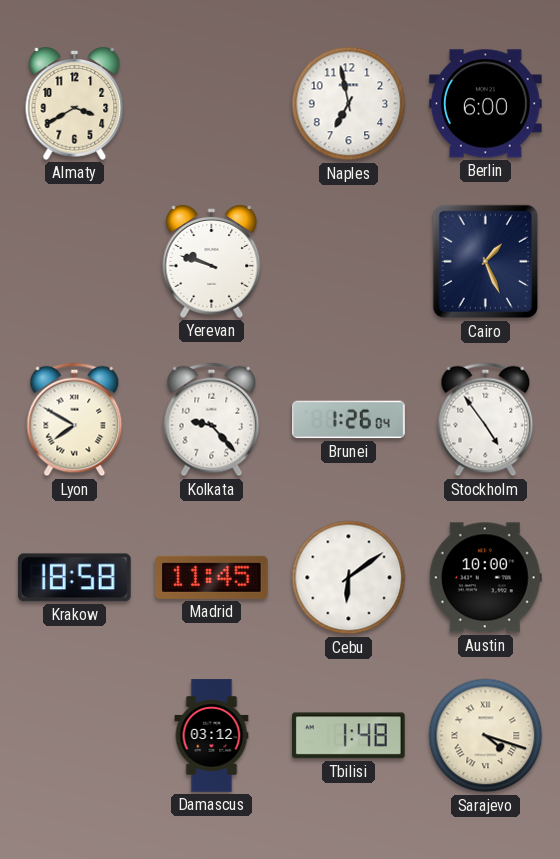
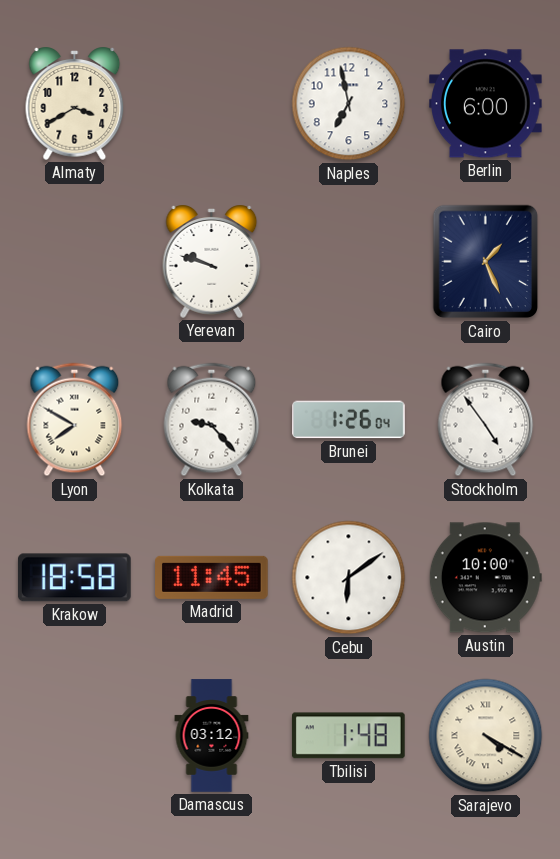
Sarajevo: 4:18 -> 4:20
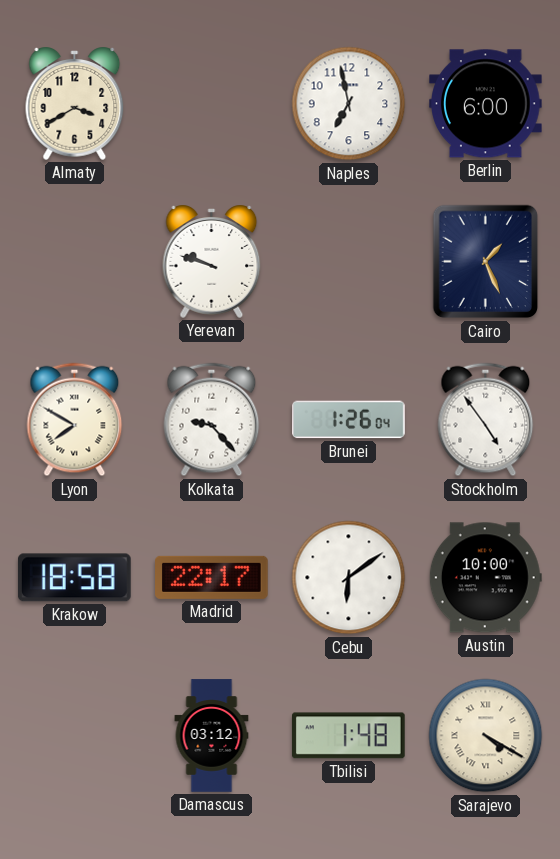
Madrid: 11:45 -> 22:17
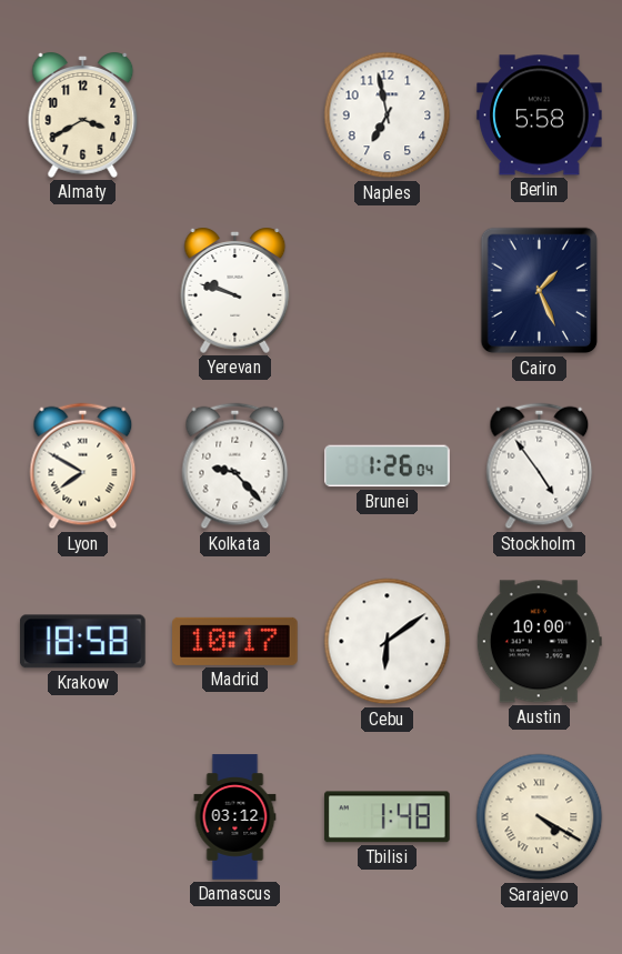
Berlin: 6:00 -> 5:58
Madrid: 22:17 -> 10:17
